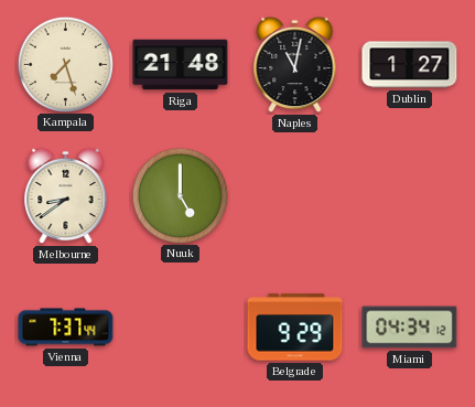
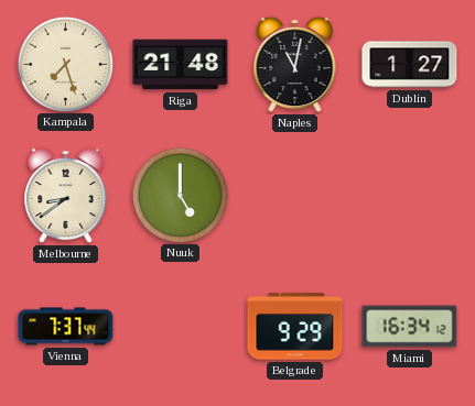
Miami: 04:34 -> 16:34
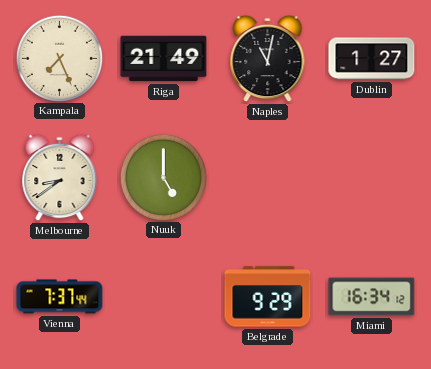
Kampala: 7:27 -> 7:26
Riga: 21:48 -> 21:49
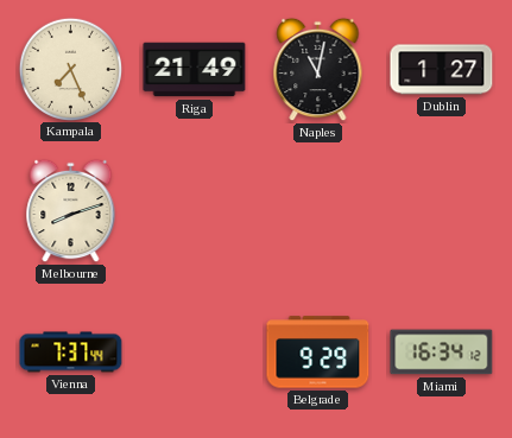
Melbourne: 8:39 -> 8:12
Nuuk: 5:00 -> none
